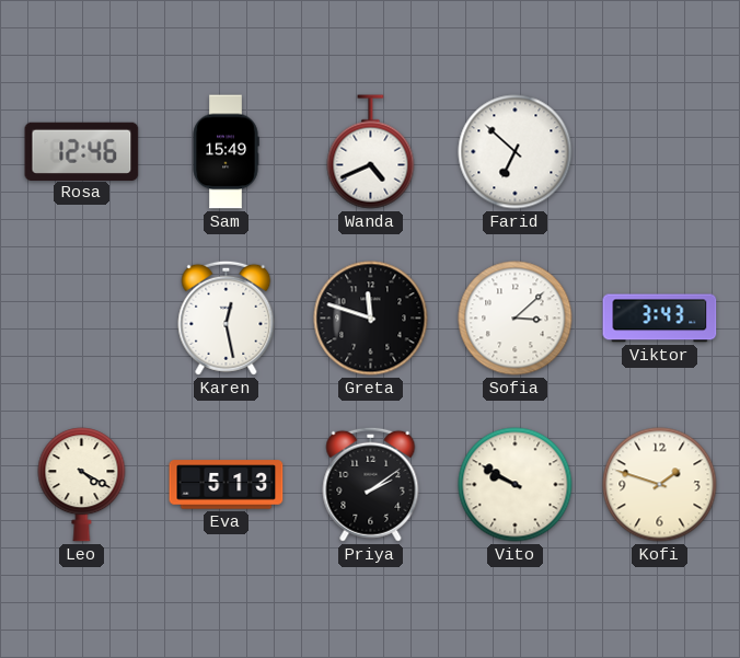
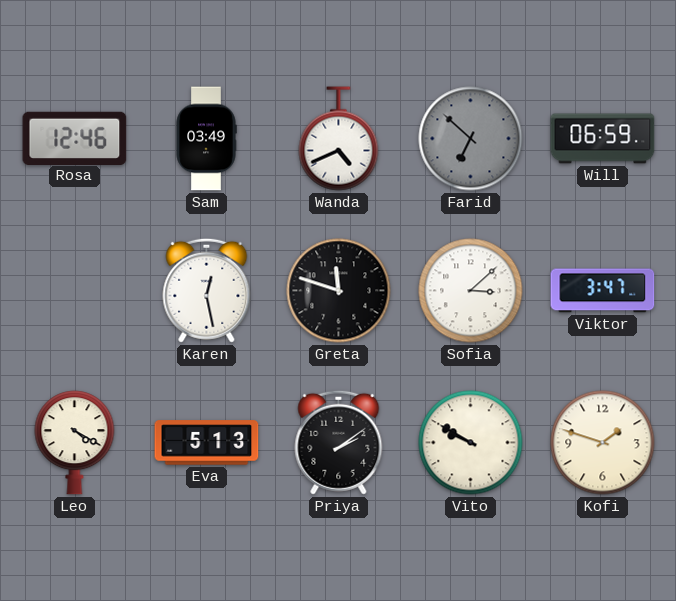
Sam: 15:49 -> 03:49
Farid dial: white -> grey
Will: none -> 06:59
Viktor: 3:43 -> 3:47
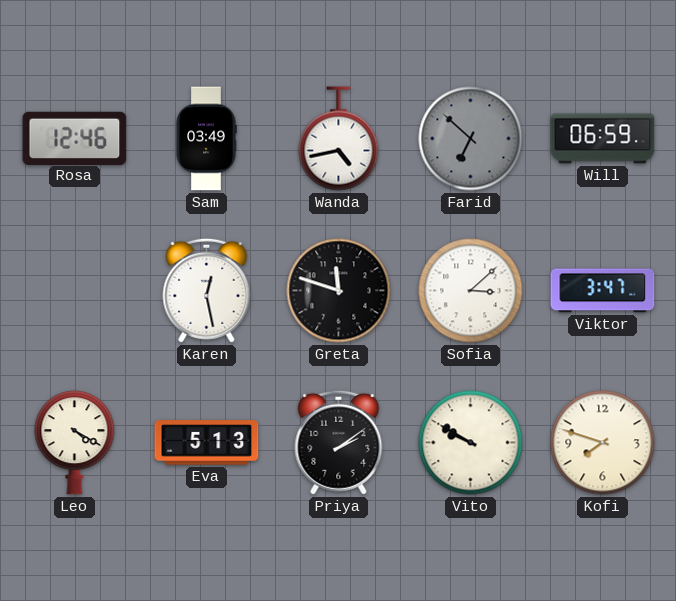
Wanda: 4:41 -> 4:43
Kofi: 1:48 -> 7:48
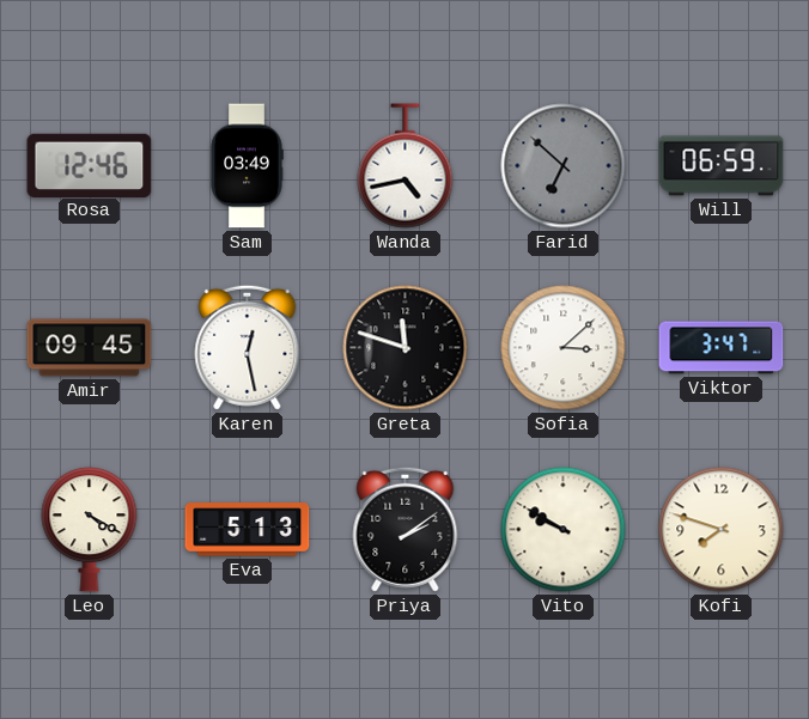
Amir: none -> 09:45
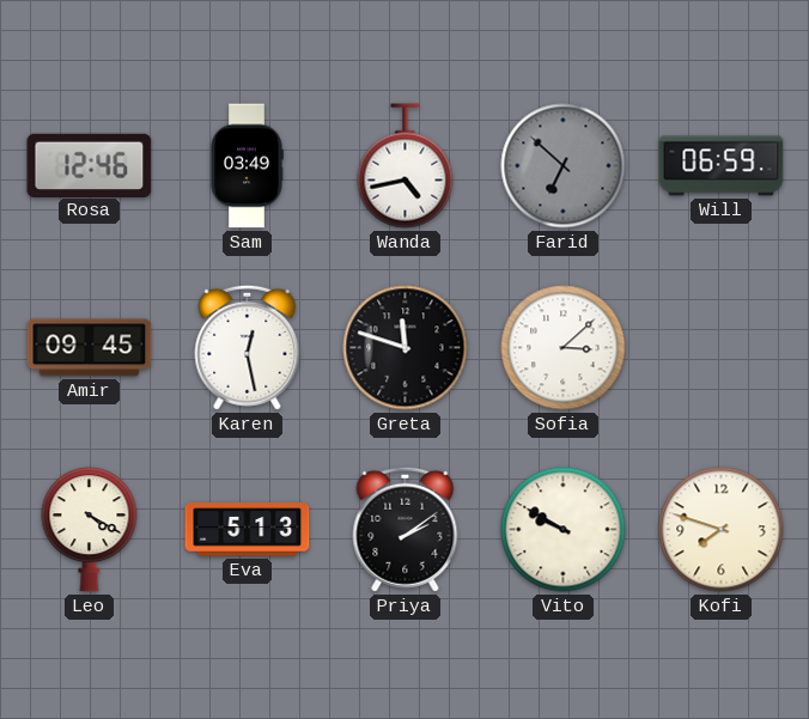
Viktor: 3:47 -> none
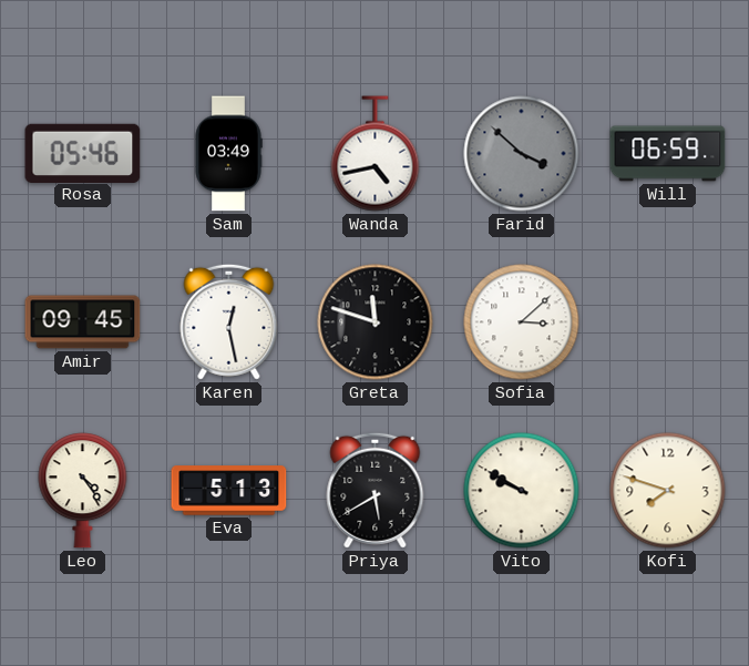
Rosa: 12:46 -> 05:46
Farid: 6:52 -> 3:52
Leo: 4:20 -> 4:24
Priya: 2:09 -> 5:40
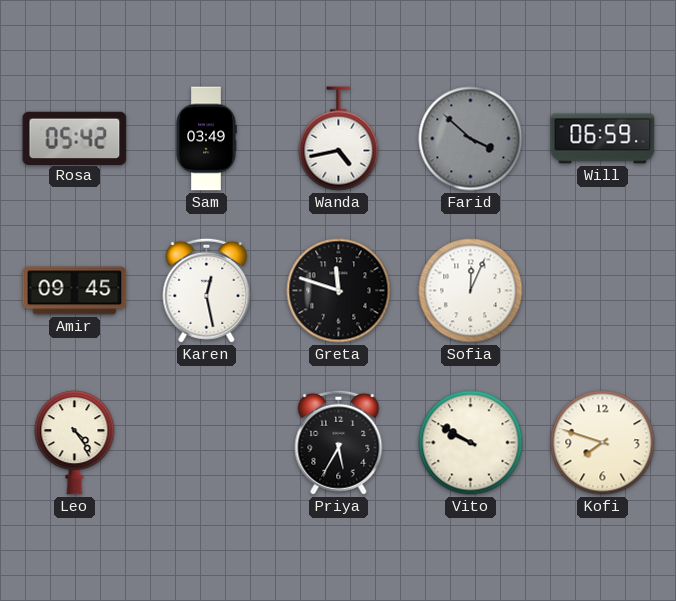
Rosa: 05:46 -> 05:42
Sofia: 3:08 -> 12:04
Eva: 5:13 -> none
Priya: 5:40 -> 5:35
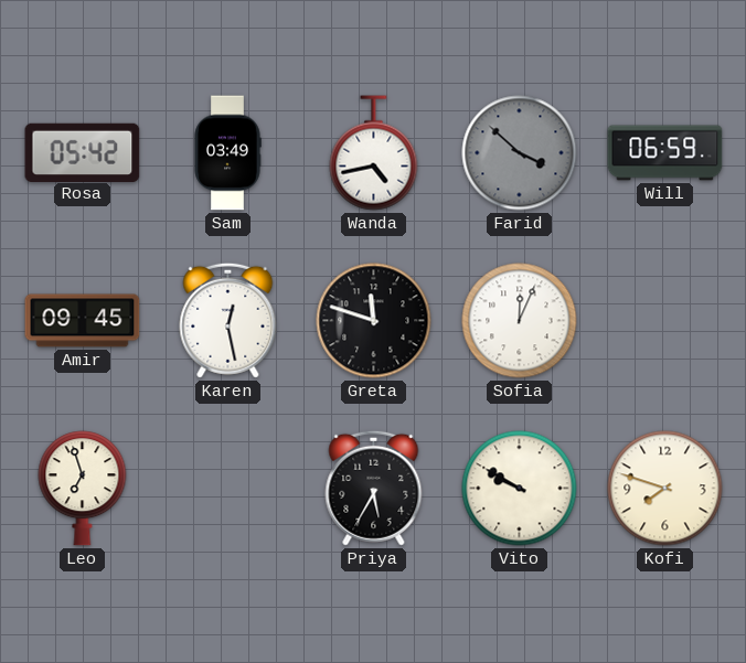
Leo: 4:24 -> 6:57
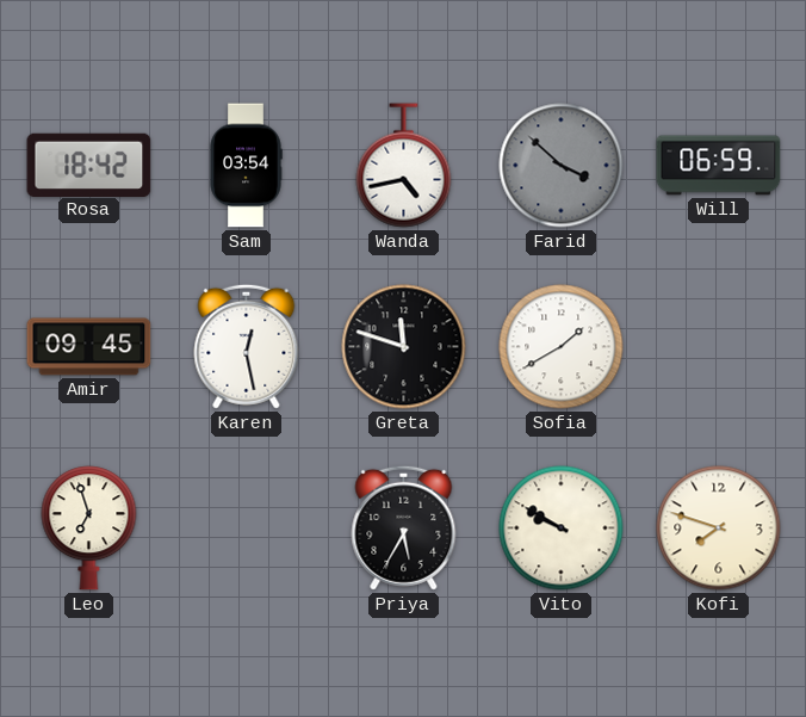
Rosa: 05:42 -> 18:42
Sam: 03:49 -> 03:54
Sofia: 12:04 -> 1:40
